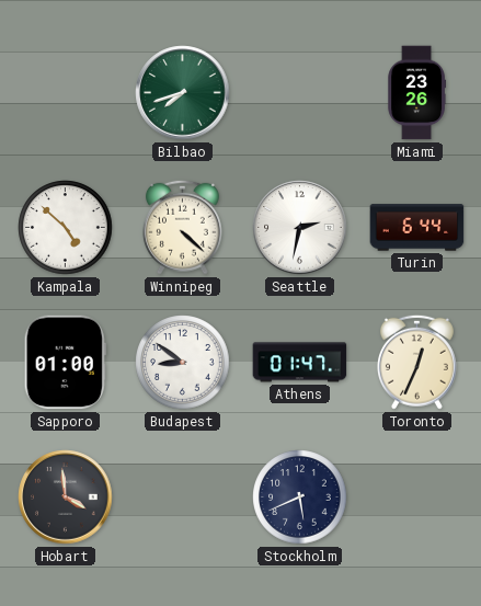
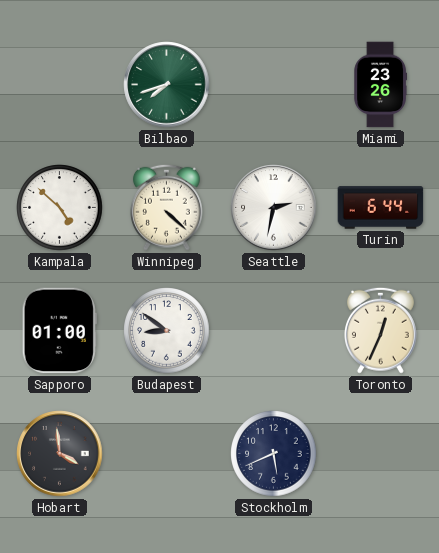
Athens: 01:47 -> none
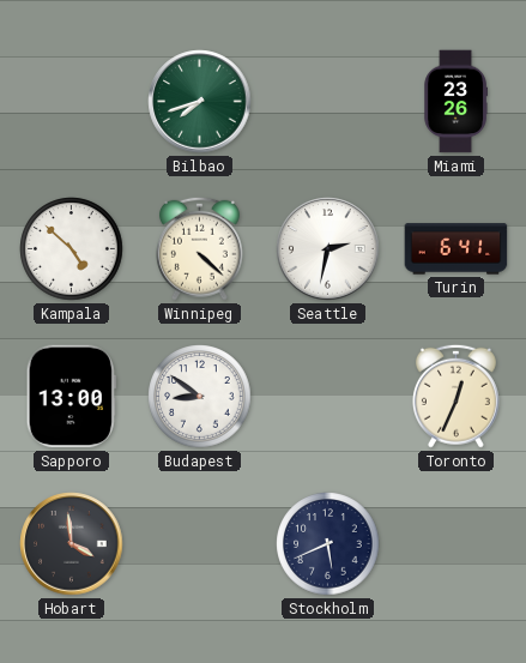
Turin: 6:44 -> 6:41
Sapporo: 01:00 -> 13:00
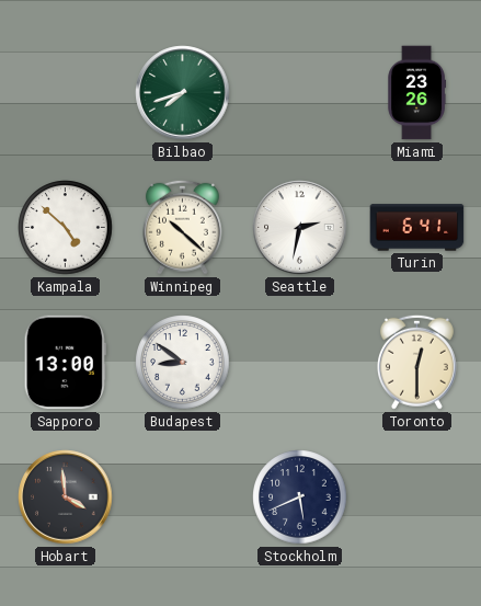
Winnipeg: 4:22 -> 10:22
Toronto: 12:34 -> 12:30
